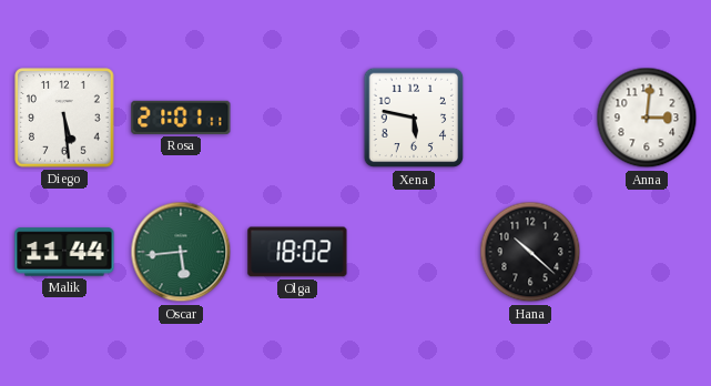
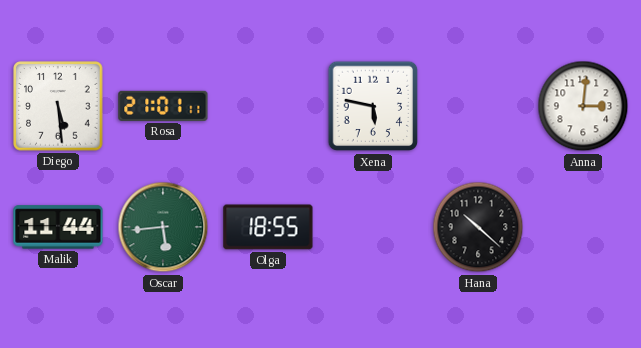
Olga: 18:02 -> 18:55
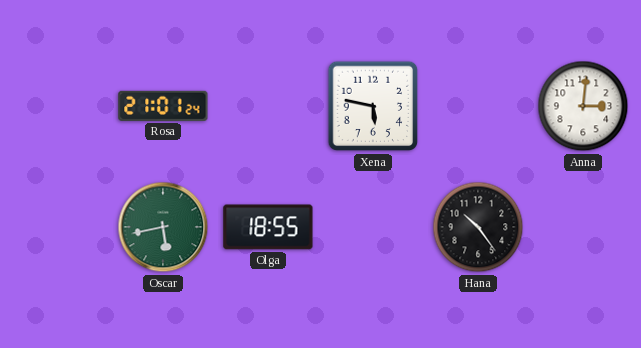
Diego: 5:29 -> none
Rosa: 21:01:11 -> 21:01:24
Malik: 11:44 -> none
Oscar: 5:44 -> 5:43
Hana: 10:22 -> 10:24
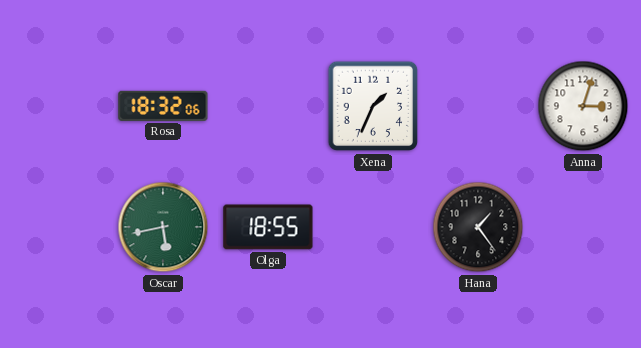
Rosa: 21:01 -> 18:32
Xena: 5:47 -> 1:34
Anna: 3:01 -> 3:03
Hana: 10:24 -> 1:24
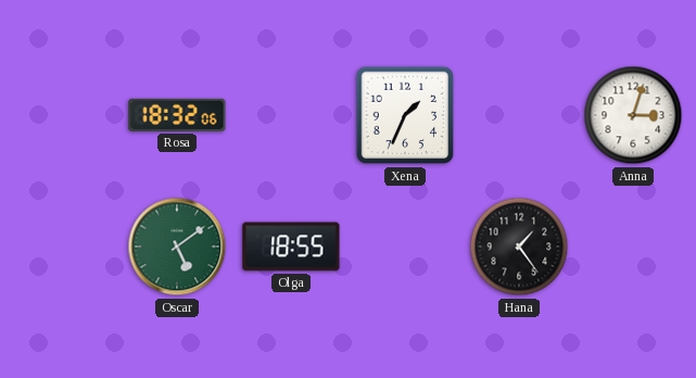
Oscar: 5:43 -> 5:09
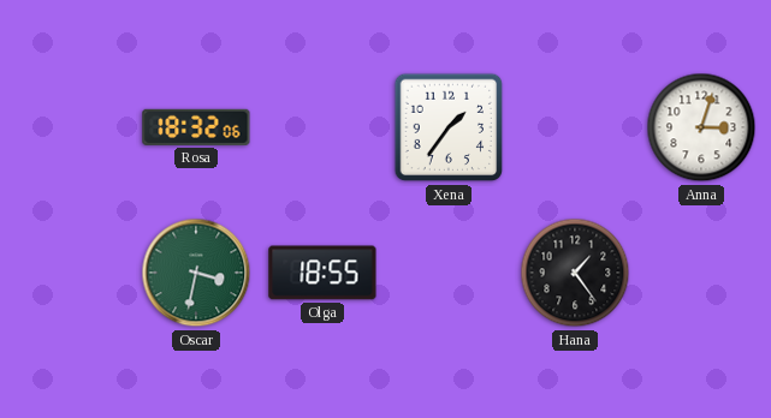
Xena: 1:34 -> 1:36
Oscar: 5:09 -> 3:32
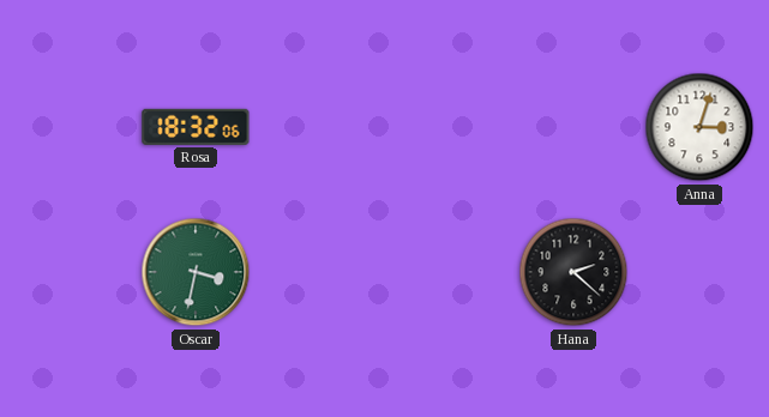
Xena: 1:36 -> none
Olga: 18:55 -> none
Hana: 1:24 -> 2:22
